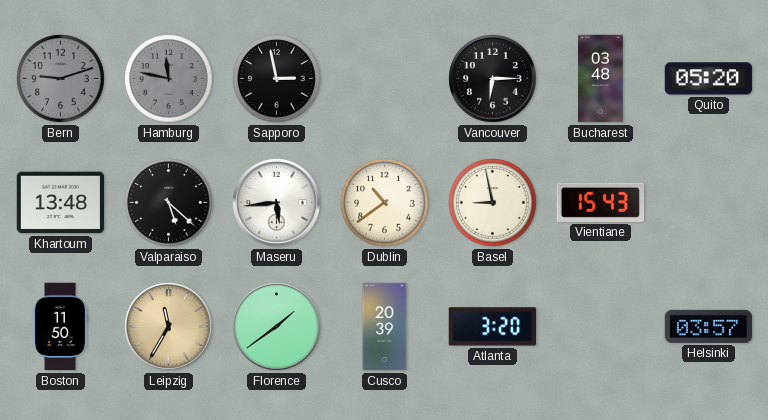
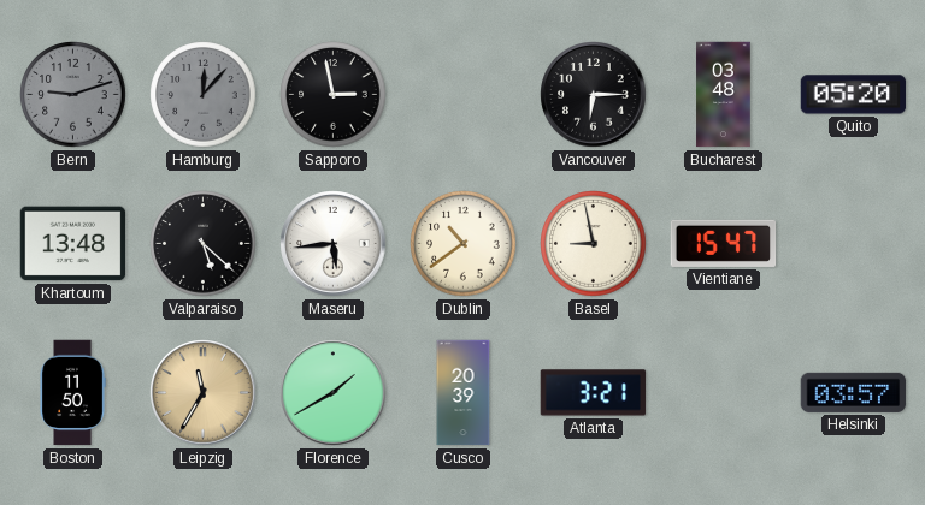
Hamburg: 11:47 -> 12:07
Vientiane: 15:43 -> 15:47
Florence: 1:39 -> 1:40
Atlanta: 3:20 -> 3:21
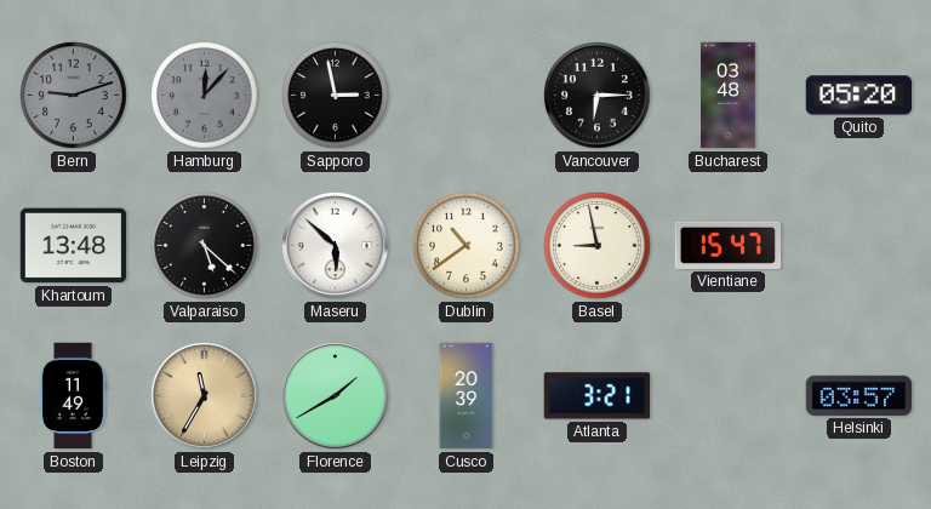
Maseru: 5:44 -> 5:52
Boston: 11:50 -> 11:49
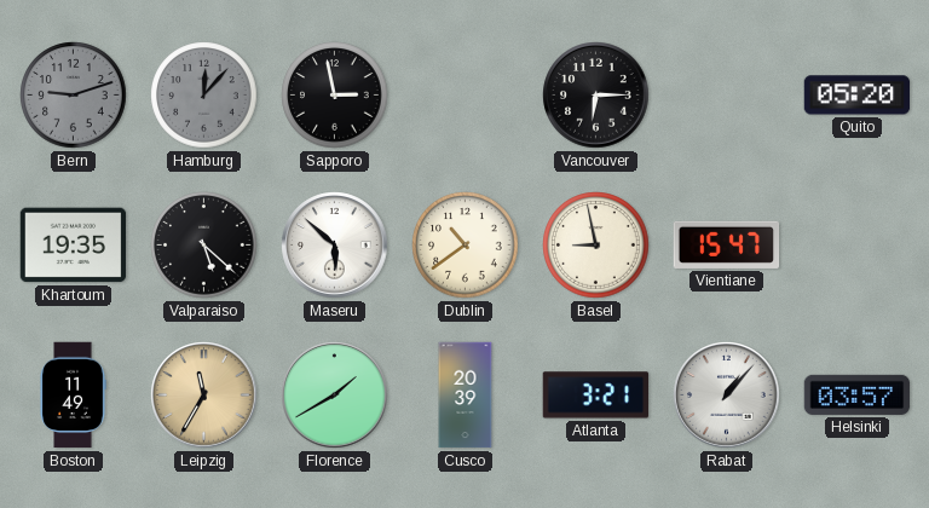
Bucharest: 03:48 -> none
Khartoum: 13:48 -> 19:35
Rabat: none -> 1:07
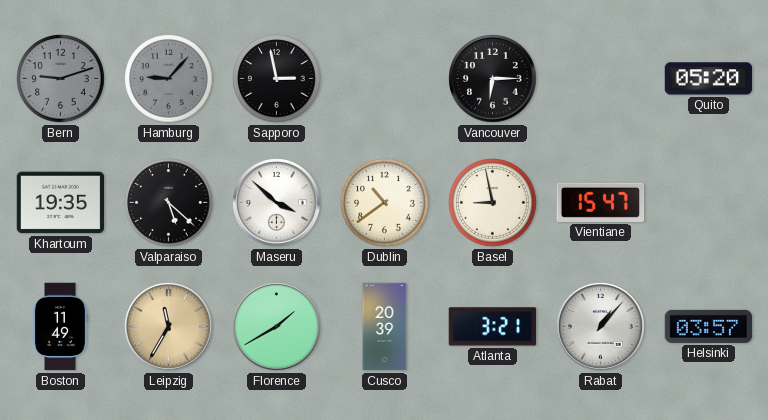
Hamburg: 12:07 -> 9:07
Maseru: 5:52 -> 3:52
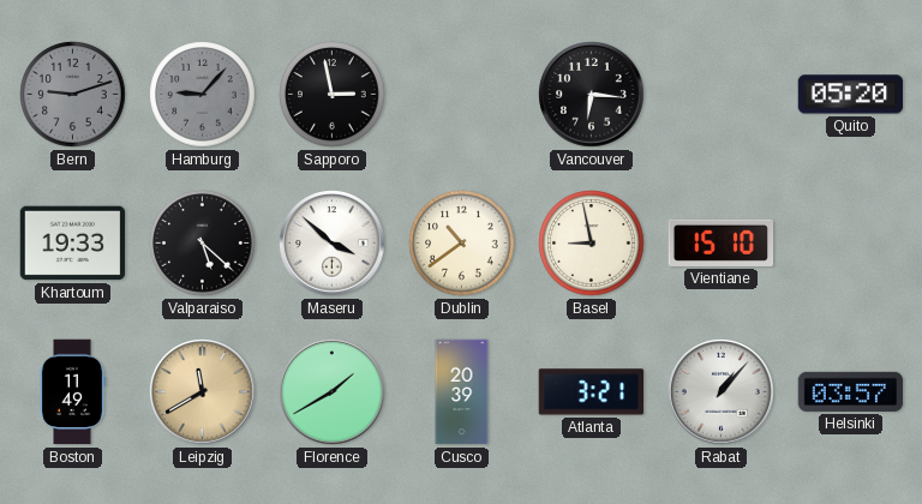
Vancouver: 6:15 -> 6:16
Khartoum: 19:35 -> 19:33
Vientiane: 15:47 -> 15:10
Leipzig: 11:35 -> 11:40
